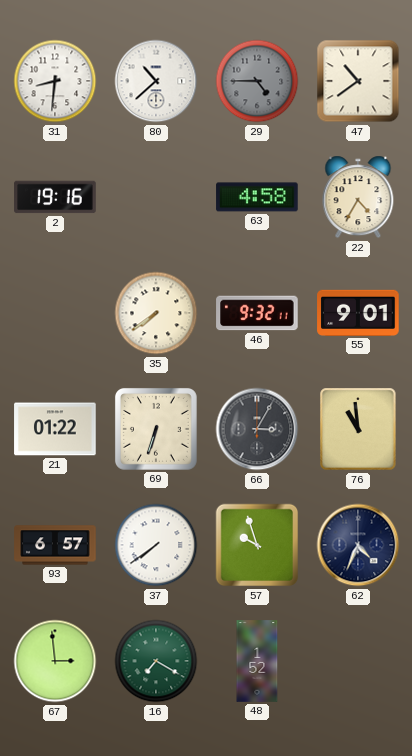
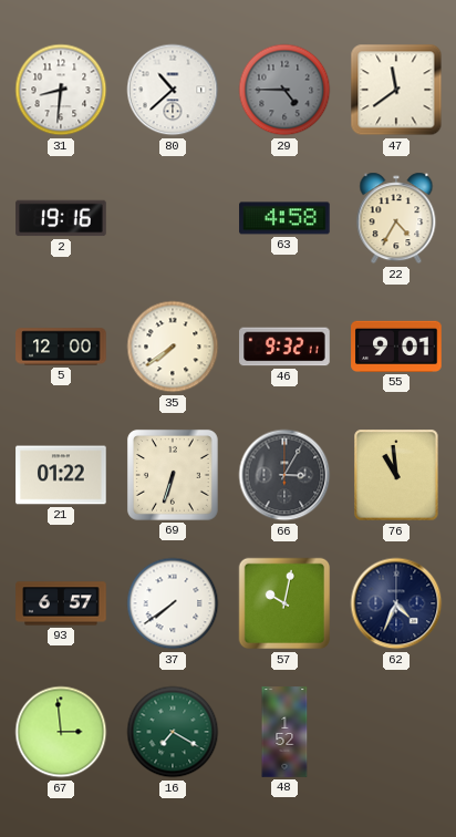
47: 10:39 -> 11:39
5: none -> 12:00
57: 9:57 -> 10:02
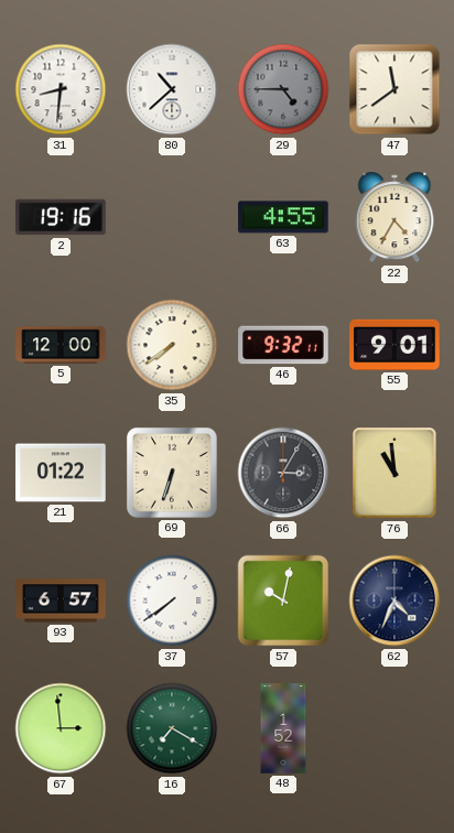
63: 4:58 -> 4:55
